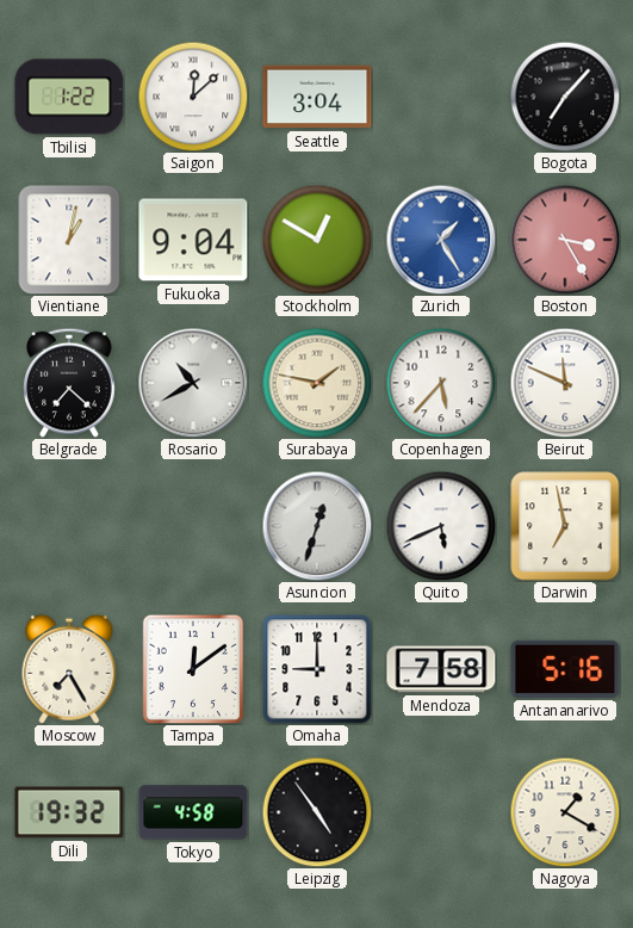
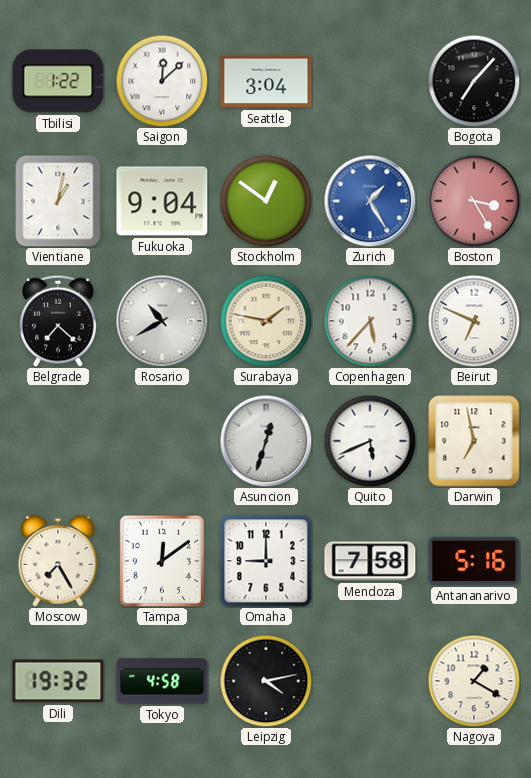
Stockholm: 12:50 -> 12:51
Beirut: 11:49 -> 6:49
Leipzig: 4:54 -> 4:13
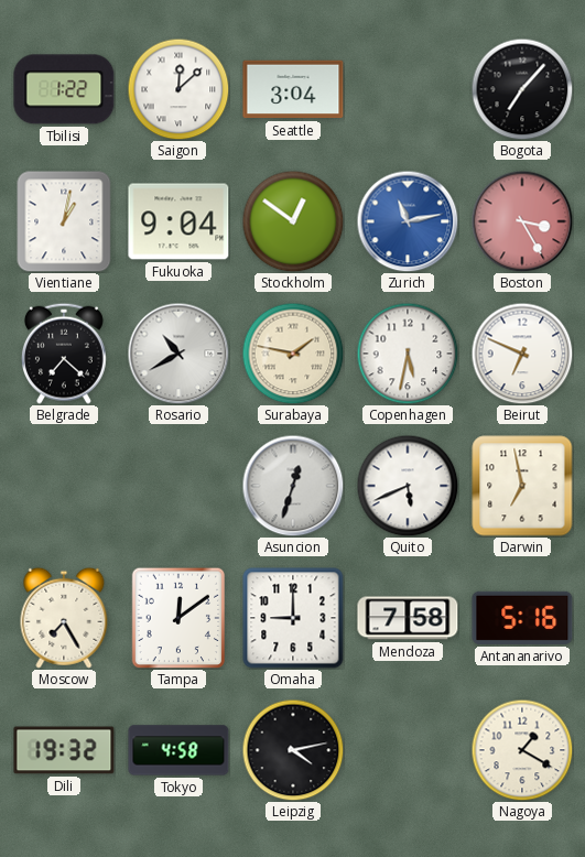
Zurich: 1:25 -> 11:13
Copenhagen: 5:37 -> 5:32
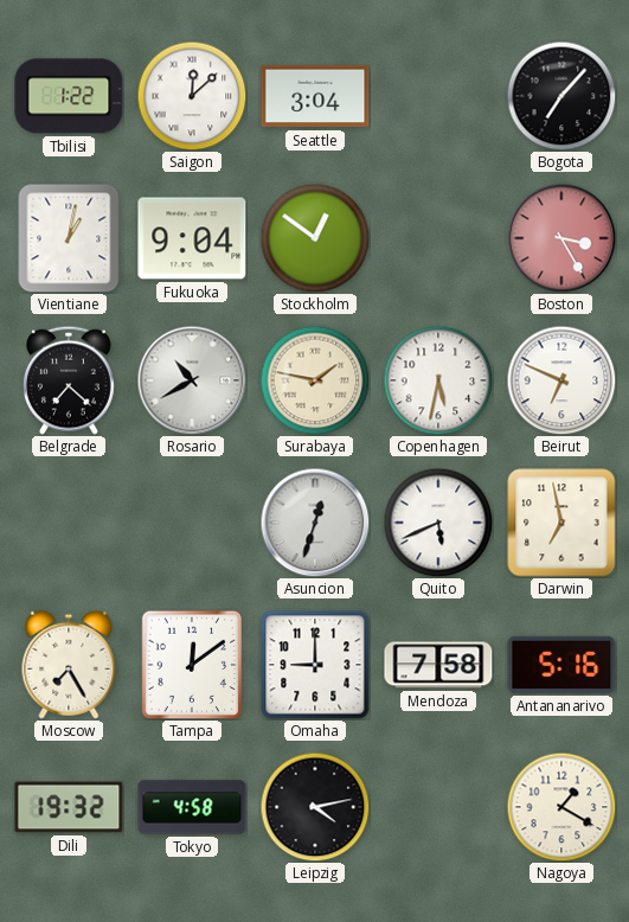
Zurich: 11:13 -> none
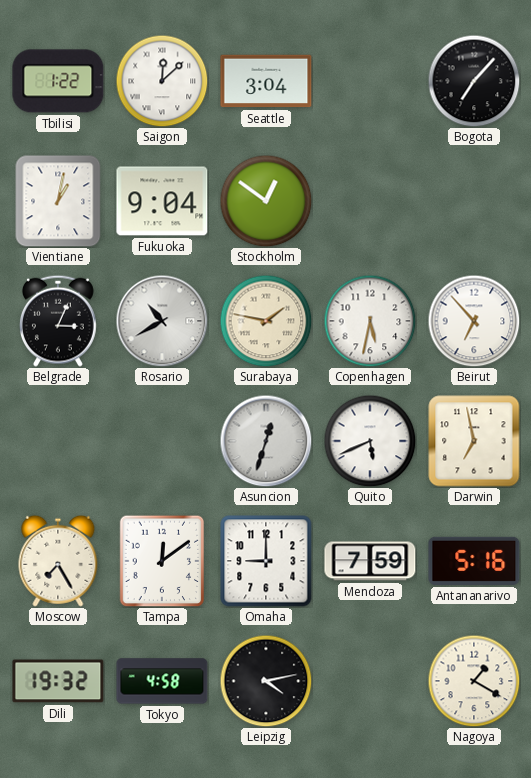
Boston: 3:25 -> none
Belgrade: 7:22 -> 3:04
Beirut: 6:49 -> 6:53
Mendoza: 7:58 -> 7:59
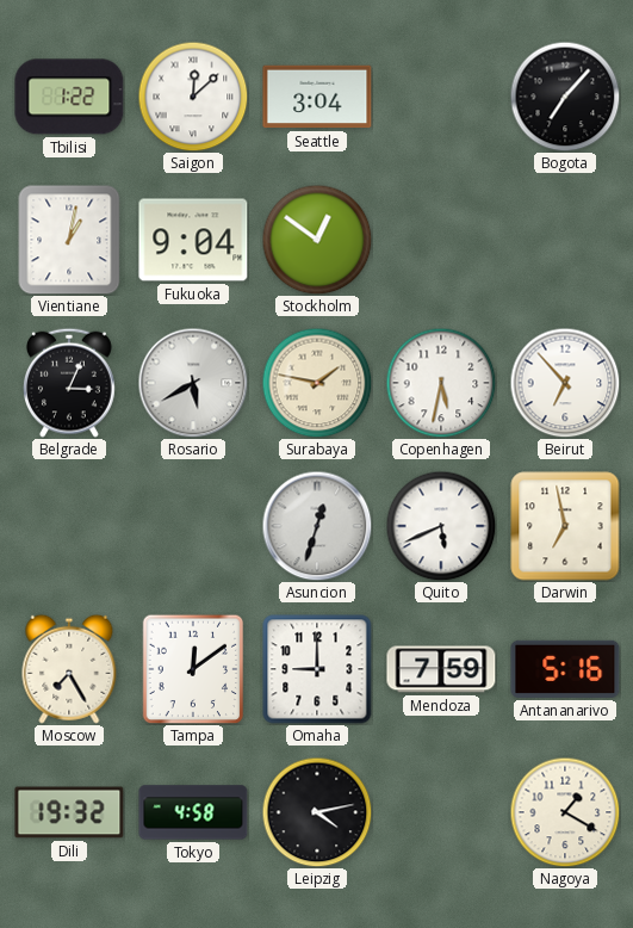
Rosario: 10:40 -> 5:40
